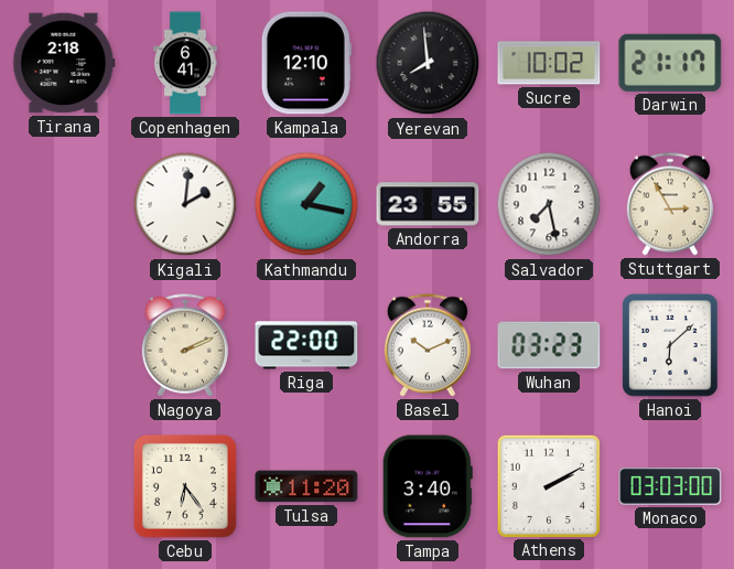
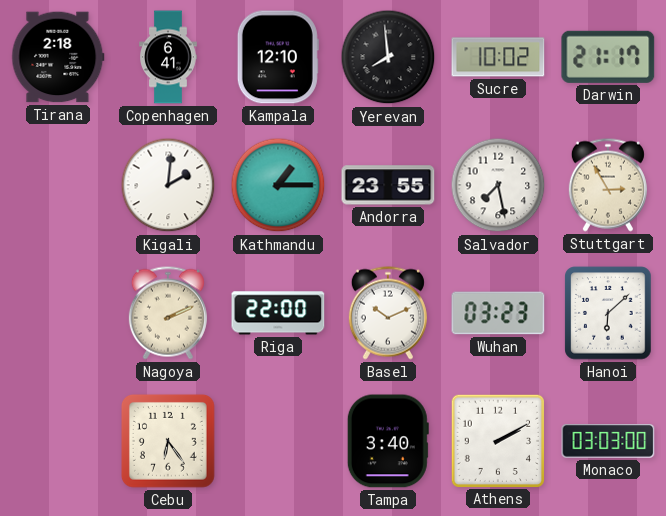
Kathmandu: 1:17 -> 1:15
Tulsa: 11:20 -> none
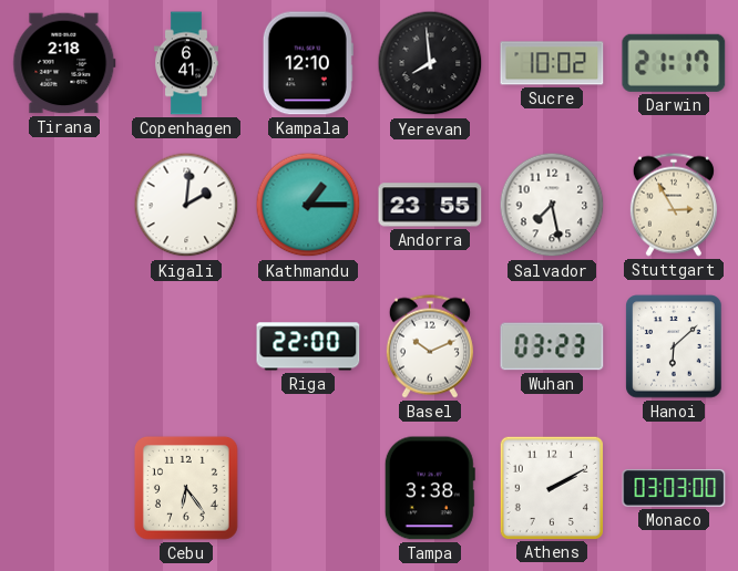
Nagoya: 2:11 -> none
Tampa: 3:40 -> 3:38
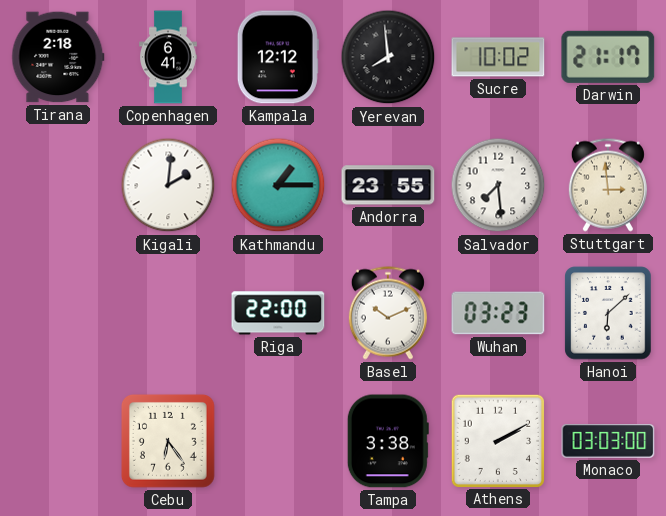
Kampala: 12:10 -> 12:12
Salvador: 7:28 -> 7:29
Stuttgart: 2:55 -> 2:59
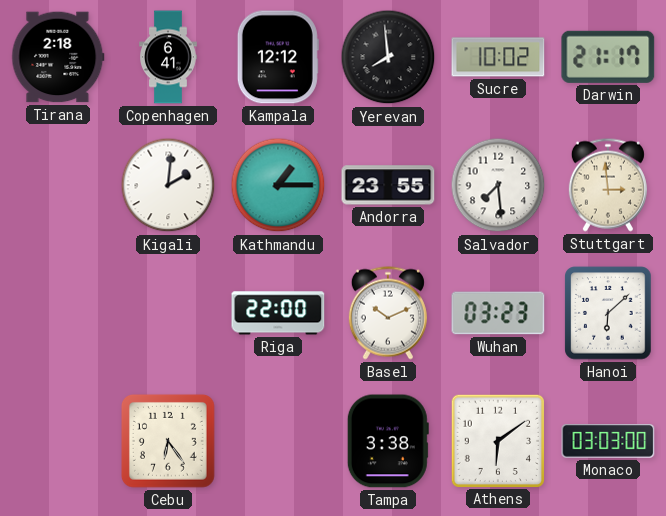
Athens: 2:10 -> 6:09
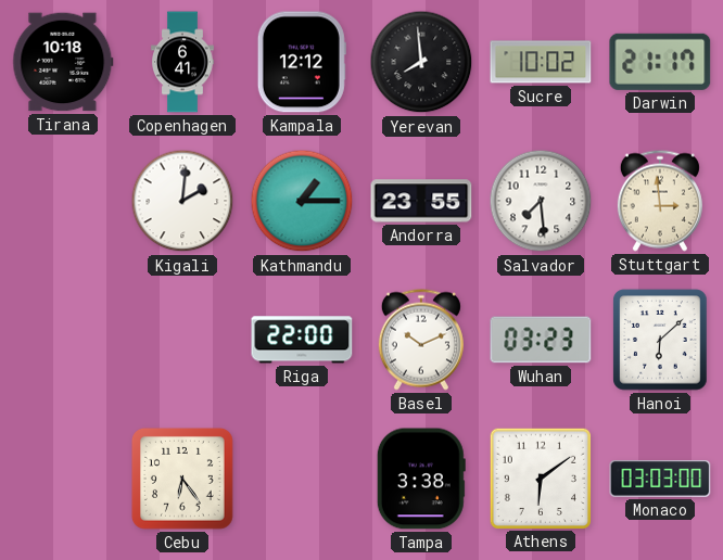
Tirana: 2:18 -> 10:18
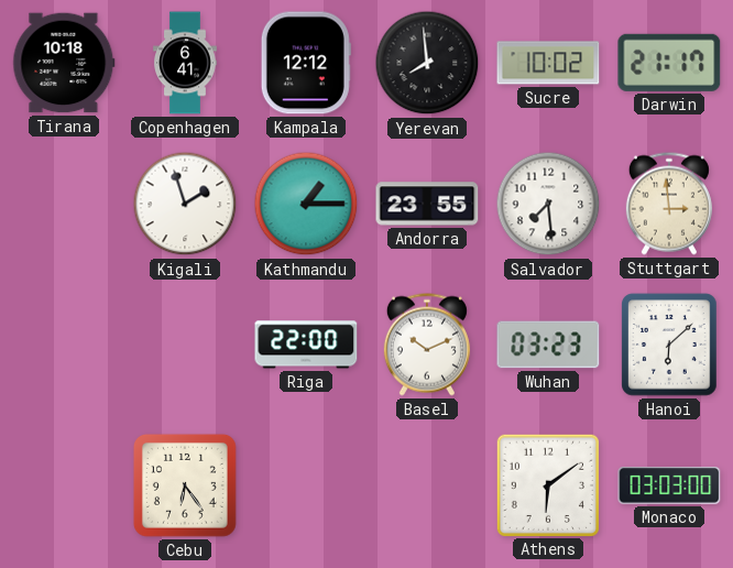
Kigali: 2:01 -> 1:57
Tampa: 3:38 -> none
